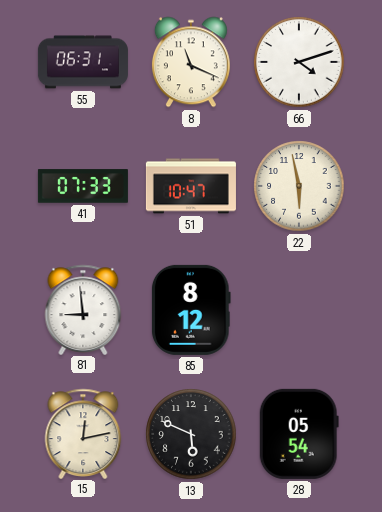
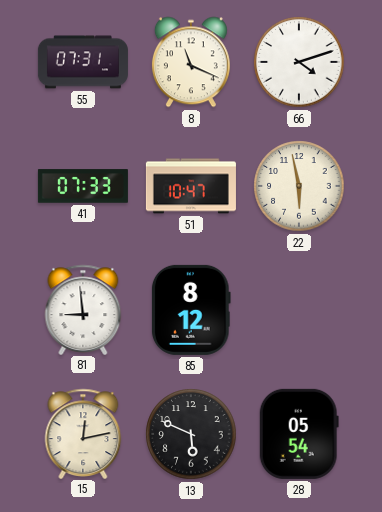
55: 06:31 -> 07:31
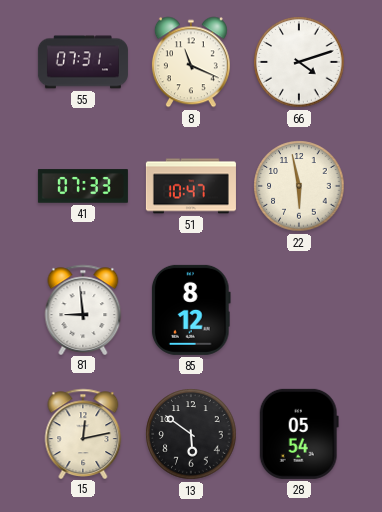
13: 5:49 -> 5:51
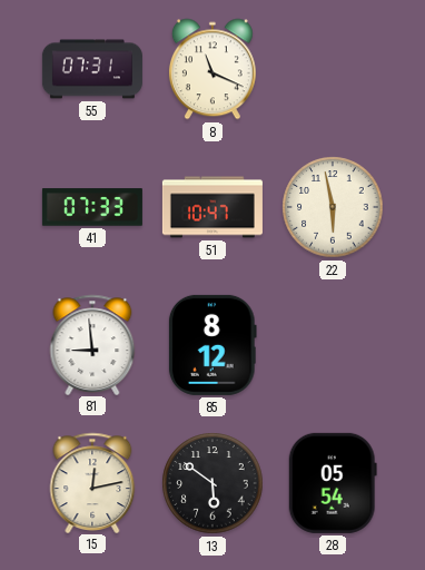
66: 4:12 -> none
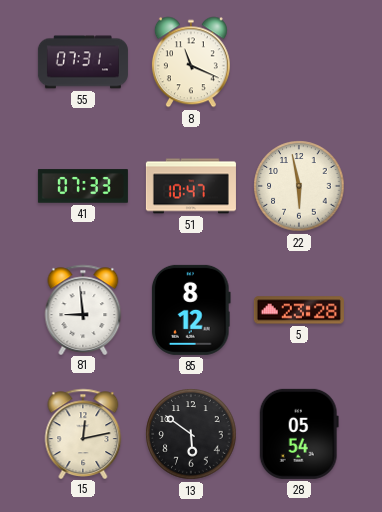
5: none -> 23:28
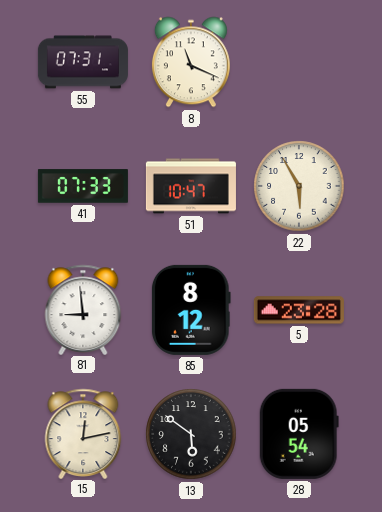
22: 5:58 -> 5:55
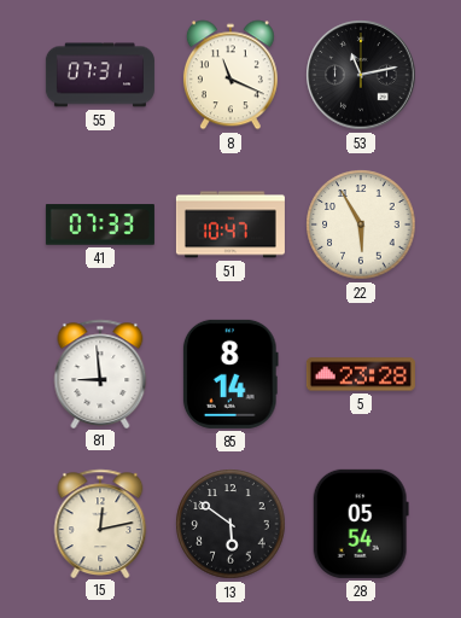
53: none -> 11:13
85: 8:12 -> 8:14
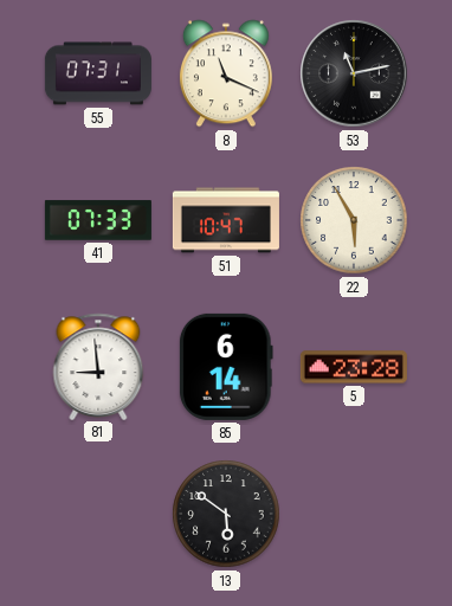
85: 8:14 -> 6:14
15: 12:13 -> none
28: 05:54 -> none
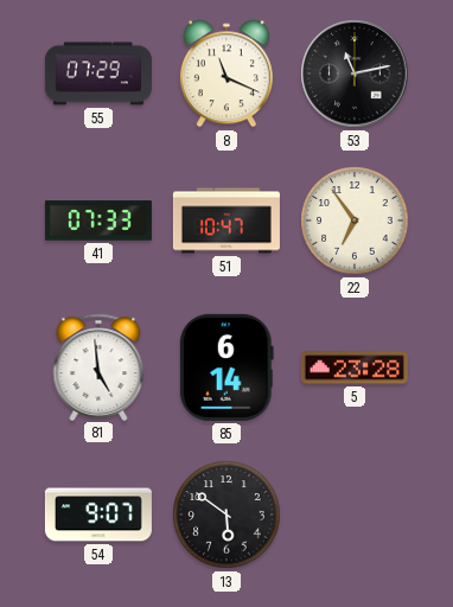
55: 07:31 -> 07:29
22: 5:55 -> 6:54
81: 8:59 -> 4:59
54: none -> 9:07
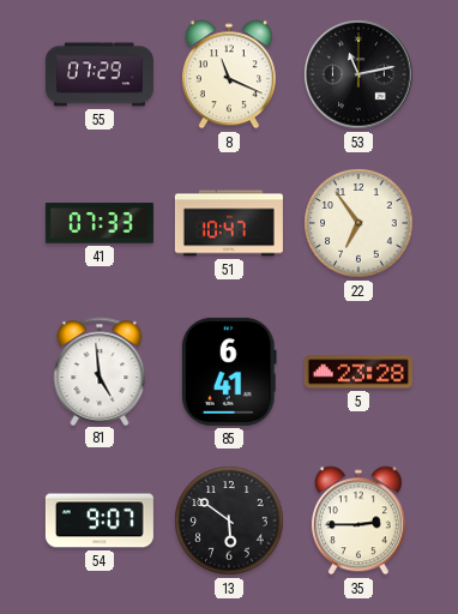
85: 6:14 -> 6:41
35: none -> 2:45
